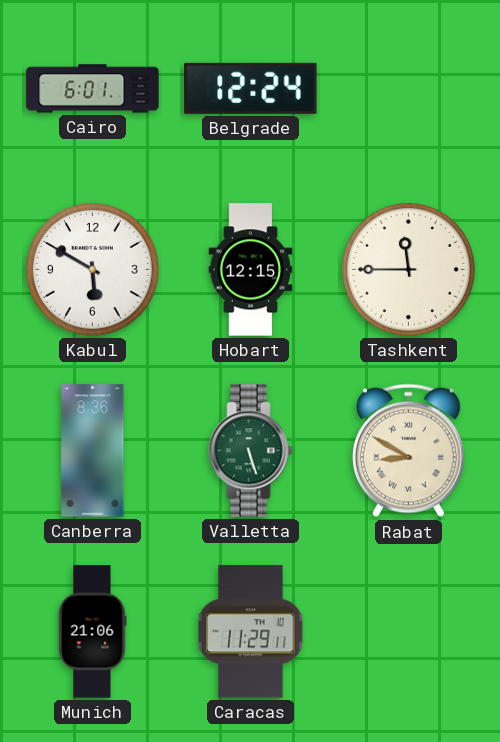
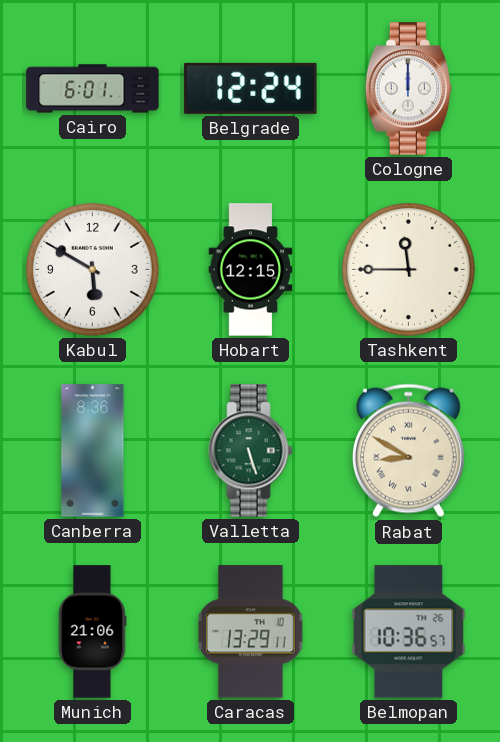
Cologne: none -> 12:00
Caracas: 11:29 -> 13:29
Belmopan: none -> 10:36
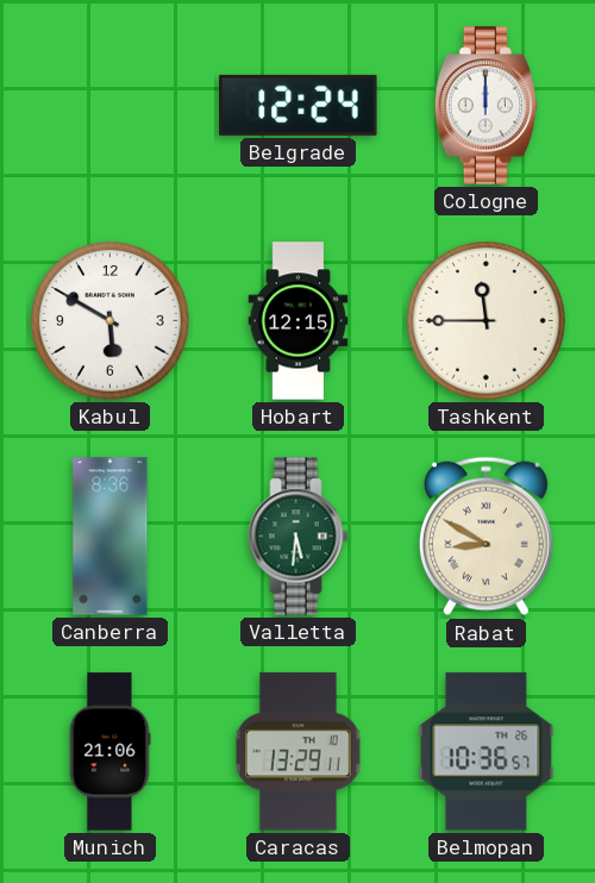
Cairo: 6:01 -> none
Valletta: 5:27 -> 5:31
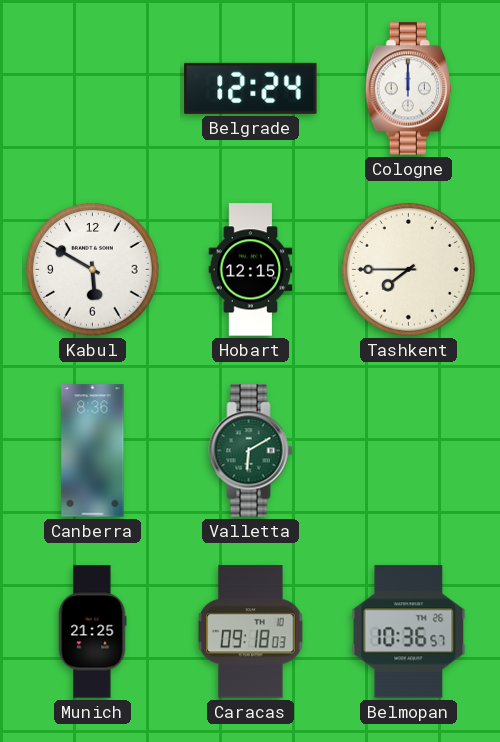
Tashkent: 11:45 -> 7:45
Valletta: 5:31 -> 6:10
Rabat: 8:50 -> none
Munich: 21:06 -> 21:25
Caracas: 13:29 -> 09:18
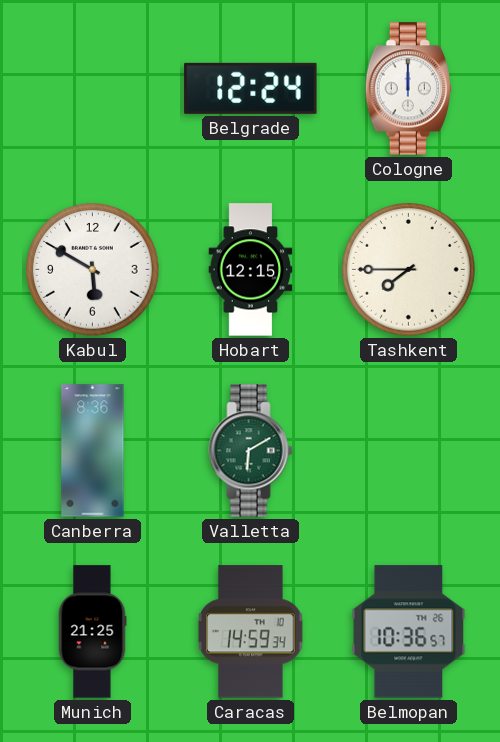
Caracas: 09:18 -> 14:59
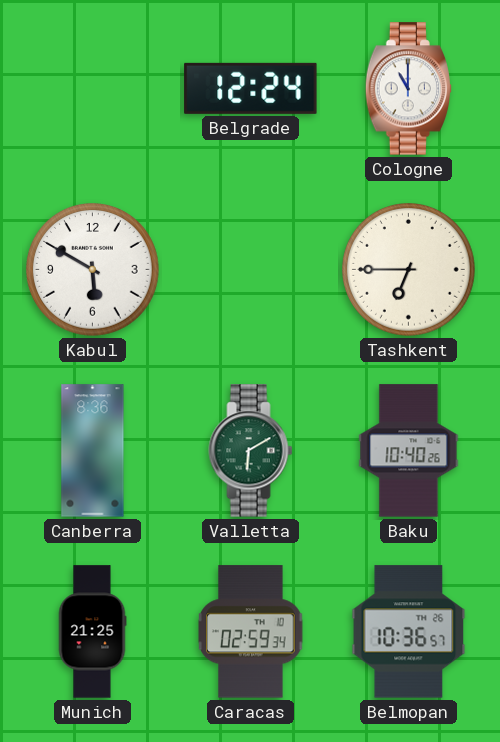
Cologne: 12:00 -> 11:00
Hobart: 12:15 -> none
Tashkent: 7:45 -> 6:45
Baku: none -> 10:40
Caracas: 14:59 -> 02:59
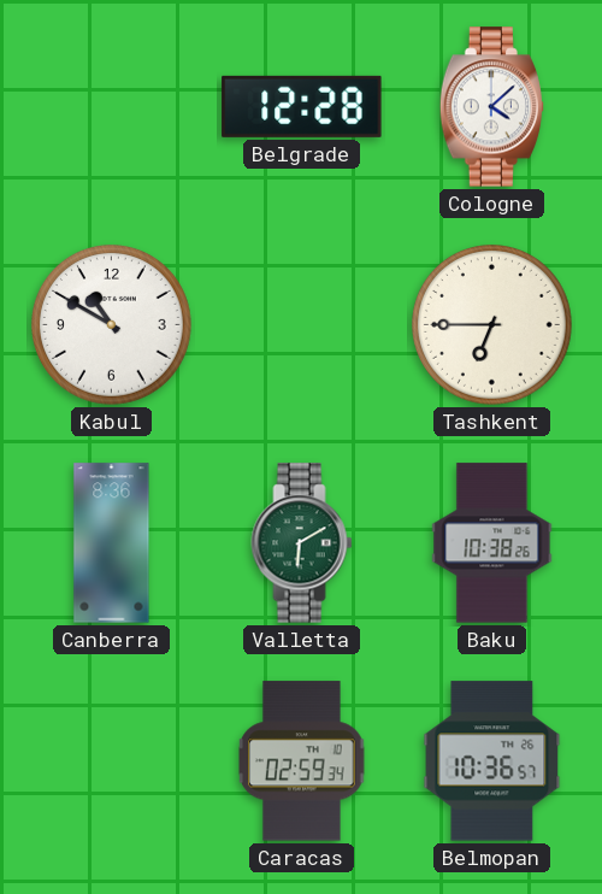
Belgrade: 12:24 -> 12:28
Cologne: 11:00 -> 4:08
Kabul: 5:50 -> 10:50
Baku: 10:40 -> 10:38
Munich: 21:25 -> none
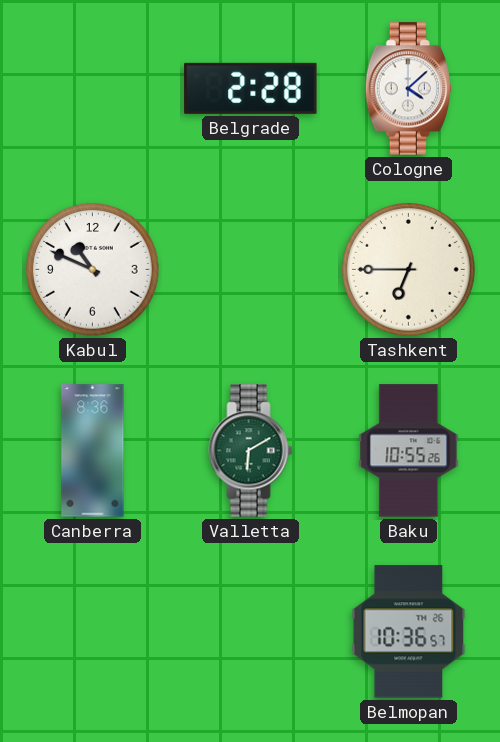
Belgrade: 12:28 -> 2:28
Kabul: 10:50 -> 10:49
Baku: 10:38 -> 10:55
Caracas: 02:59 -> none
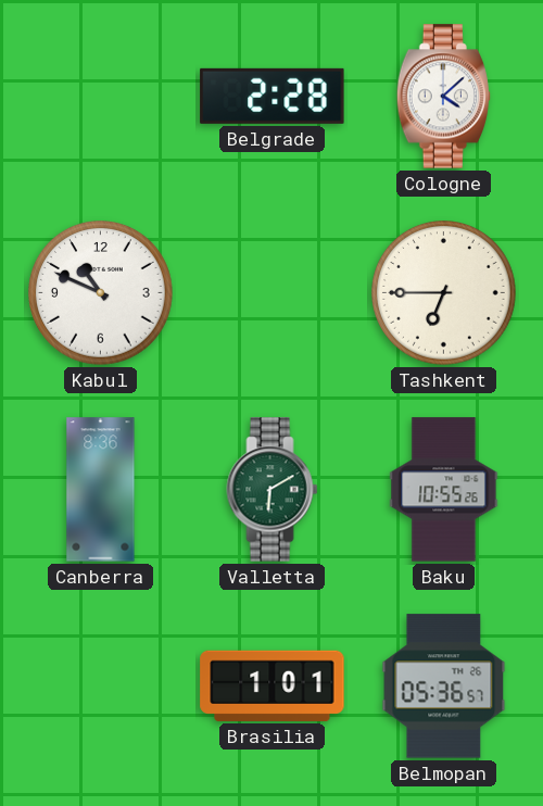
Brasilia: none -> 1:01
Belmopan: 10:36 -> 05:36
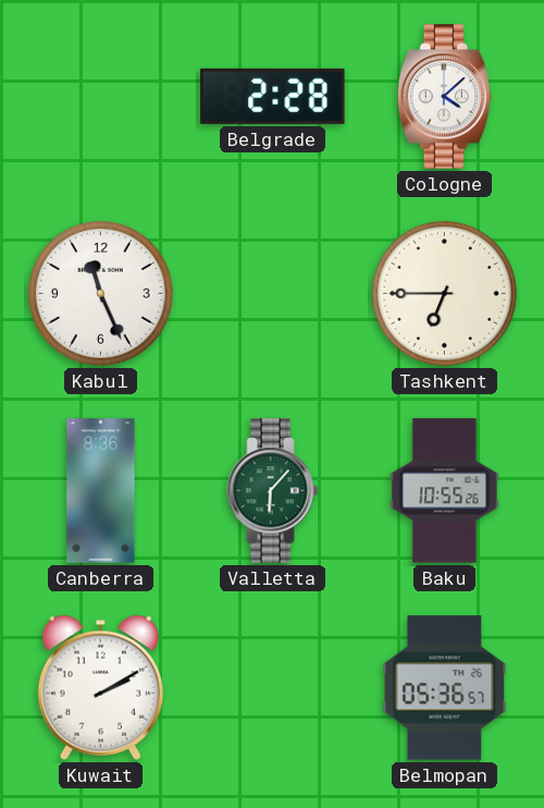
Kabul: 10:49 -> 11:26
Valletta: 6:10 -> 6:07
Kuwait: none -> 2:10
Brasilia: 1:01 -> none
